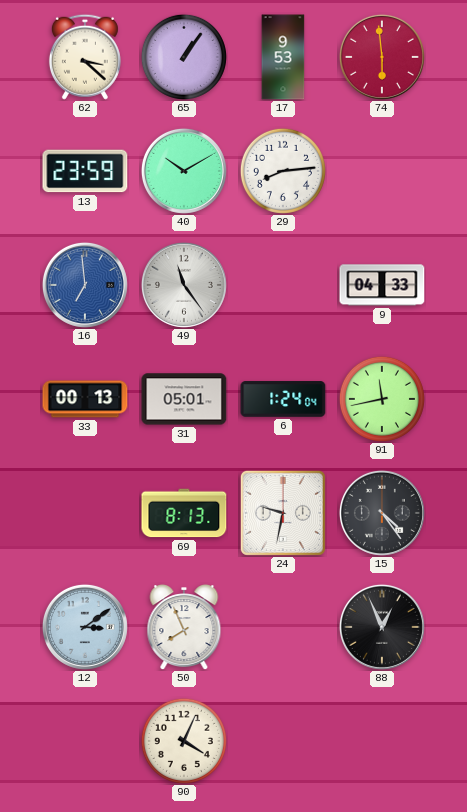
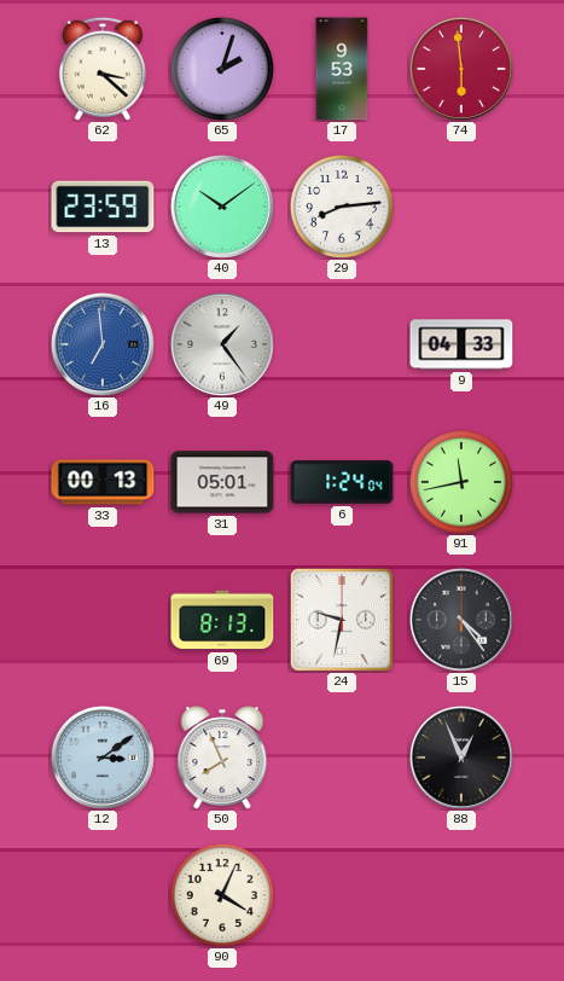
65: 1:06 -> 2:03
40: 10:10 -> 10:09
49: 11:24 -> 1:24
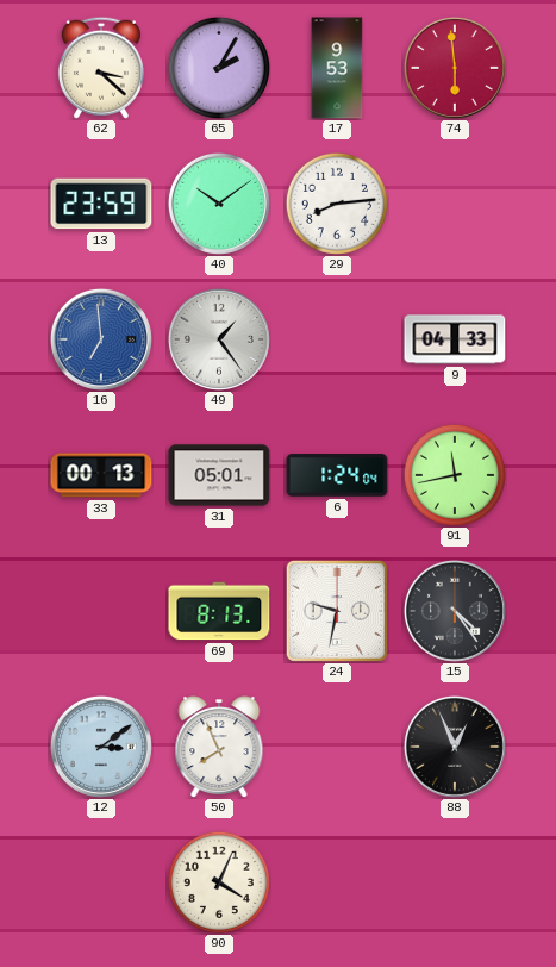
65: 2:03 -> 2:05
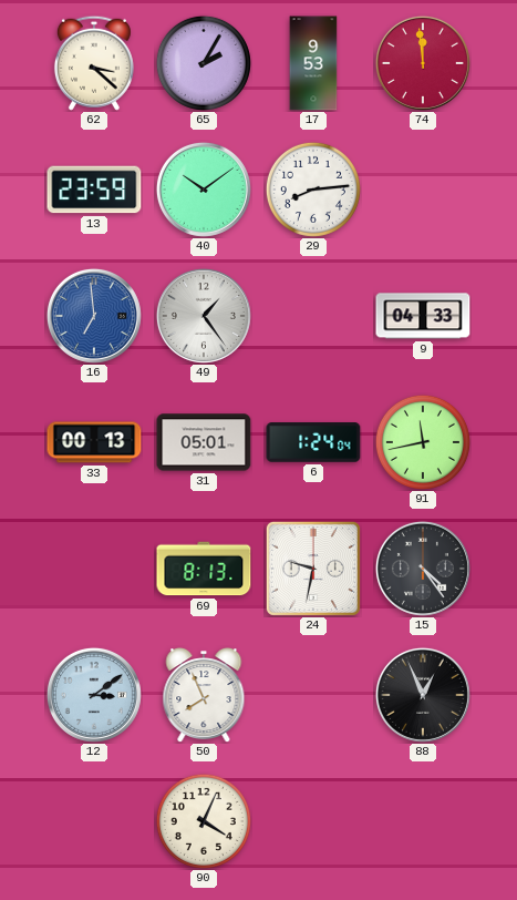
74: 5:59 -> 11:59
